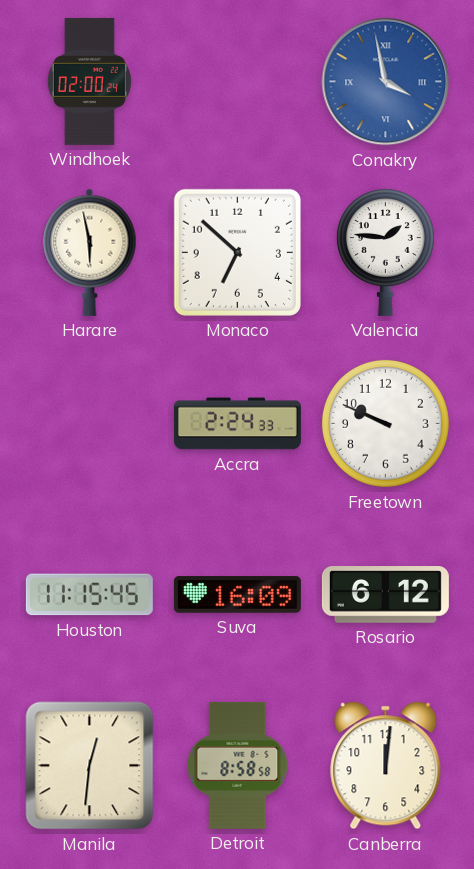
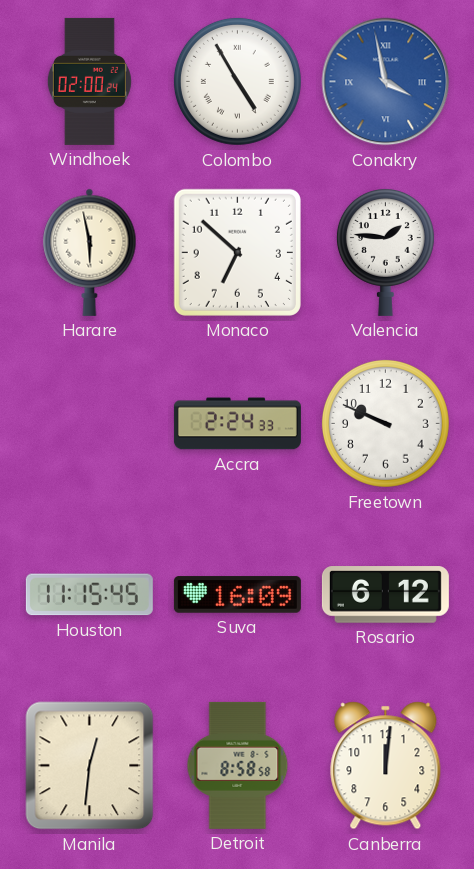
Colombo: none -> 4:55
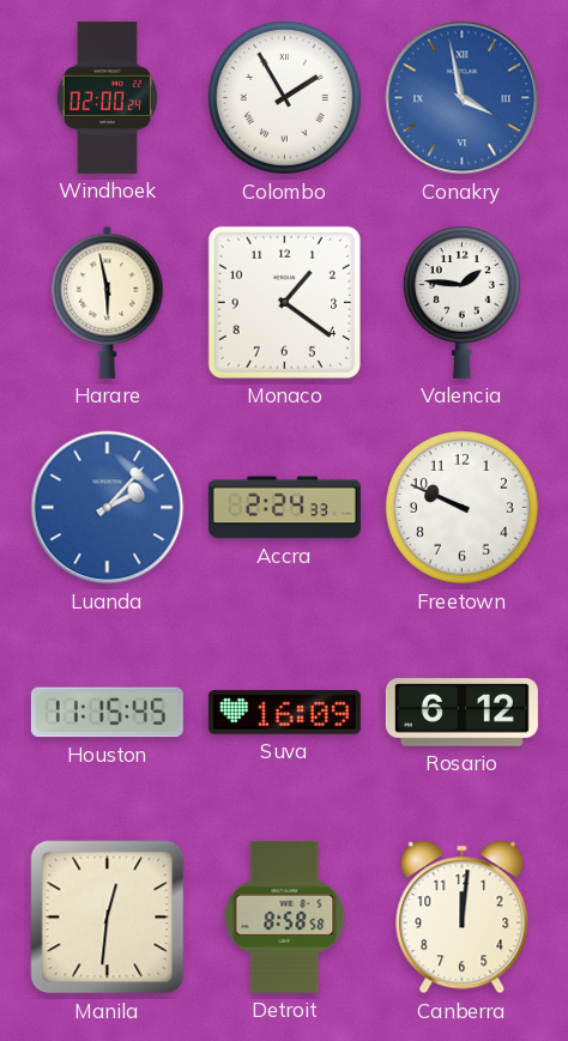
Colombo: 4:55 -> 1:55
Monaco: 6:52 -> 1:21
Luanda: none -> 2:07
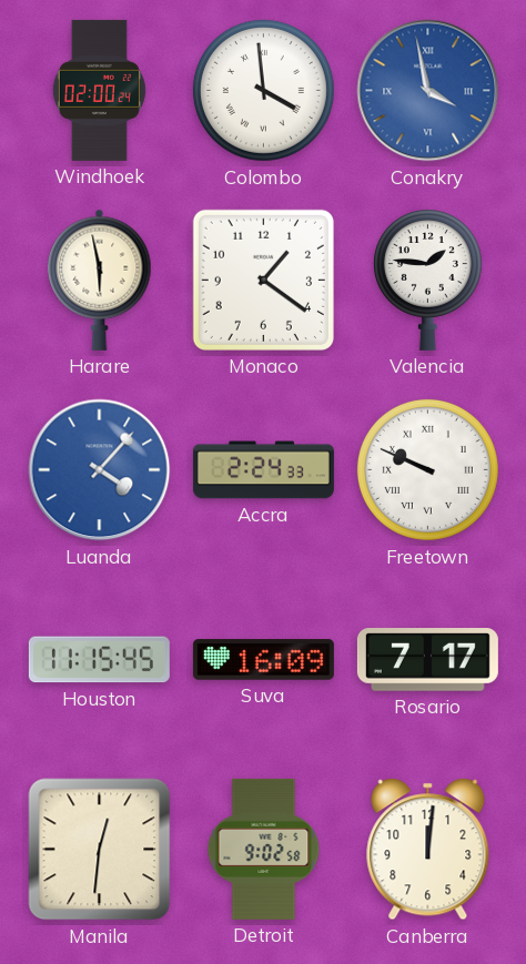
Colombo: 1:55 -> 3:59
Luanda: 2:07 -> 4:07
Freetown numerals: Arabic -> Roman
Rosario: 6:12 -> 7:17
Detroit: 8:58 -> 9:02
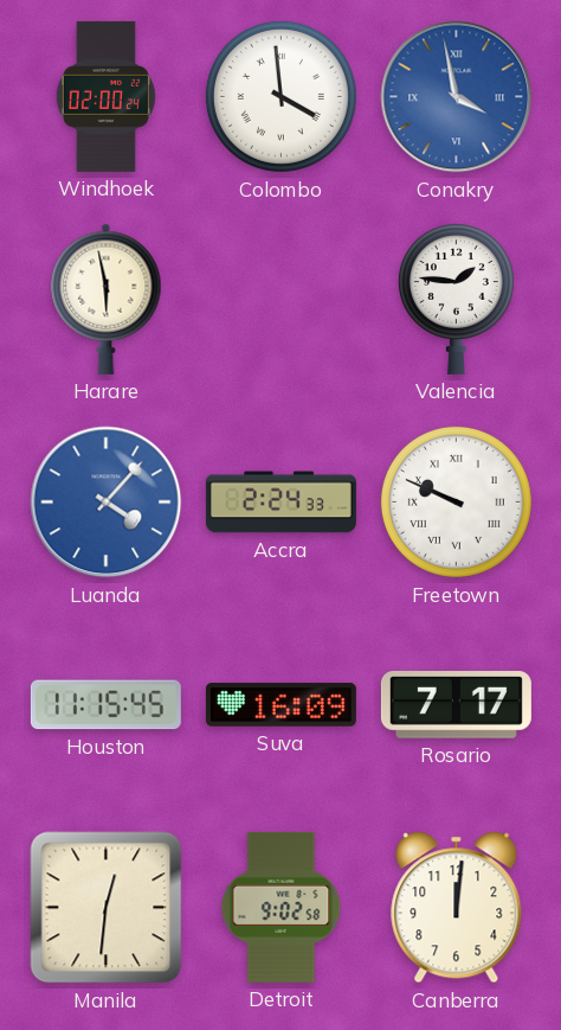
Monaco: 1:21 -> none
